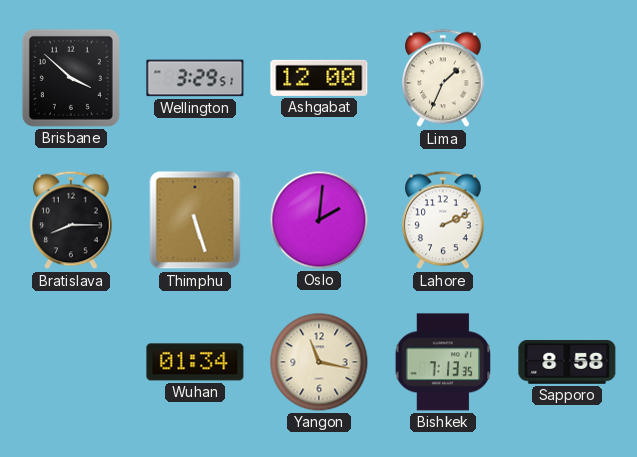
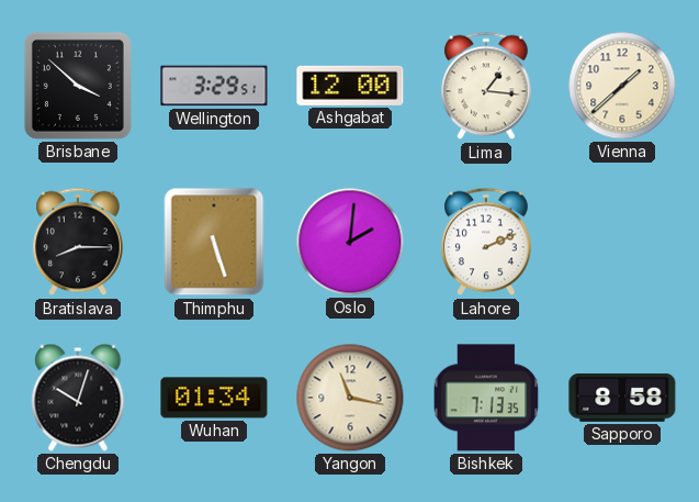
Lima: 1:34 -> 1:16
Vienna: none -> 1:38
Chengdu: none -> 10:03
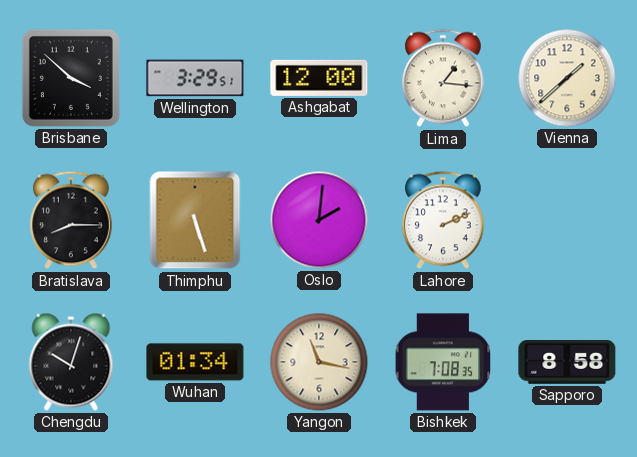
Bishkek: 7:13 -> 7:08
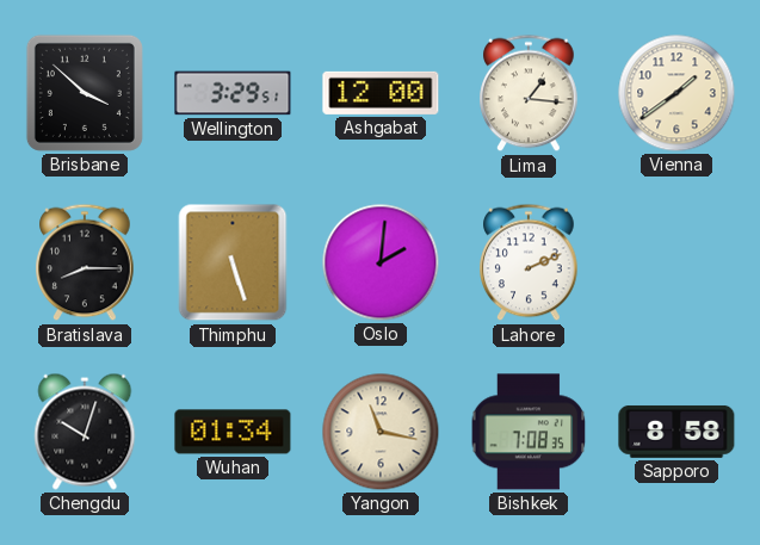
Vienna: 1:38 -> 1:39
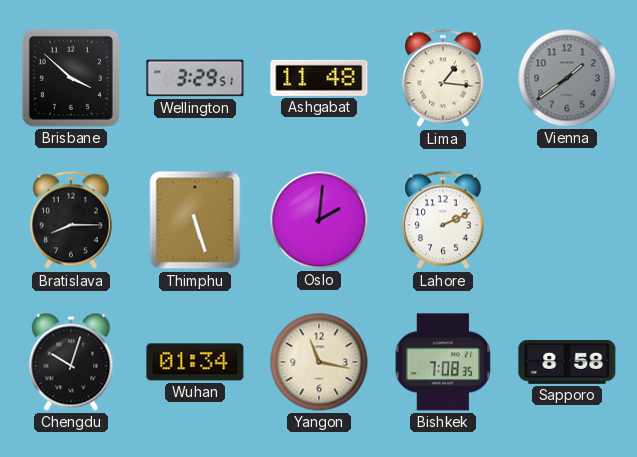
Ashgabat: 12:00 -> 11:48
Vienna dial: cream -> grey
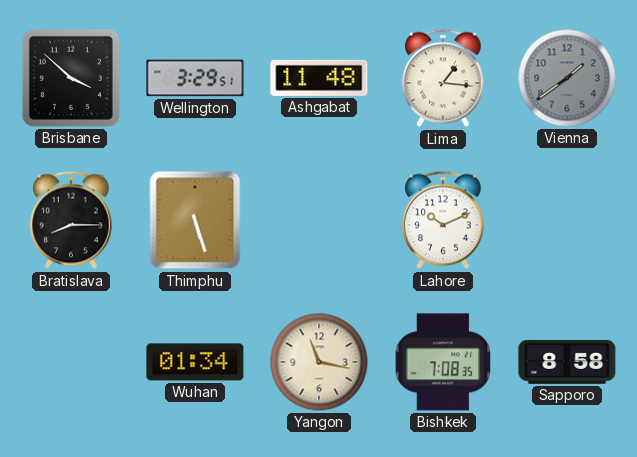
Oslo: 2:01 -> none
Lahore: 2:11 -> 10:11
Chengdu: 10:03 -> none
